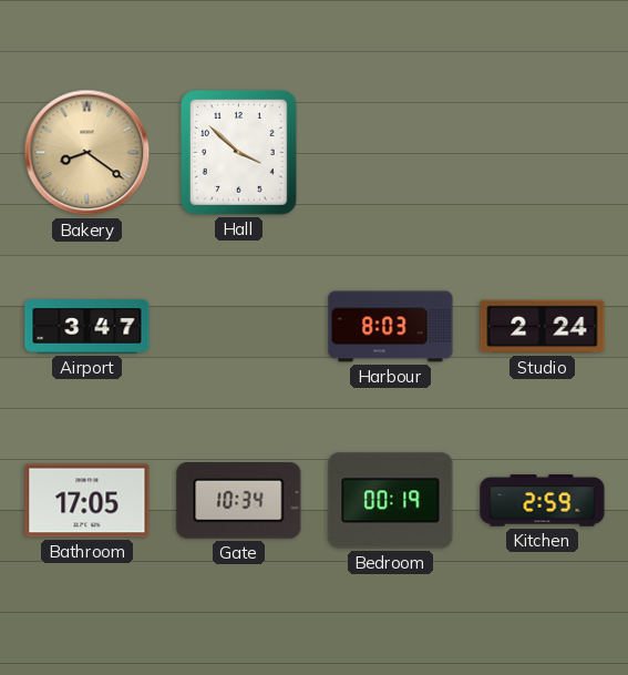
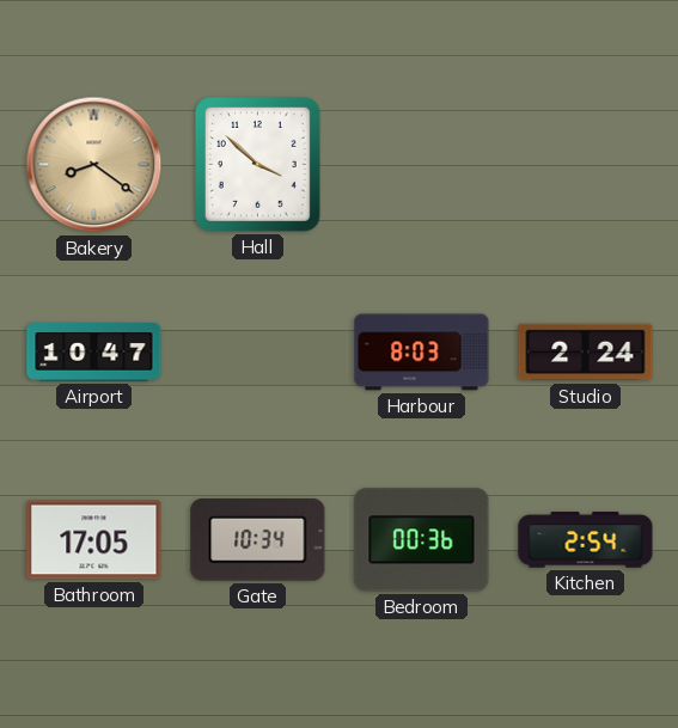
Airport: 3:47 -> 10:47
Bedroom: 00:19 -> 00:36
Kitchen: 2:59 -> 2:54
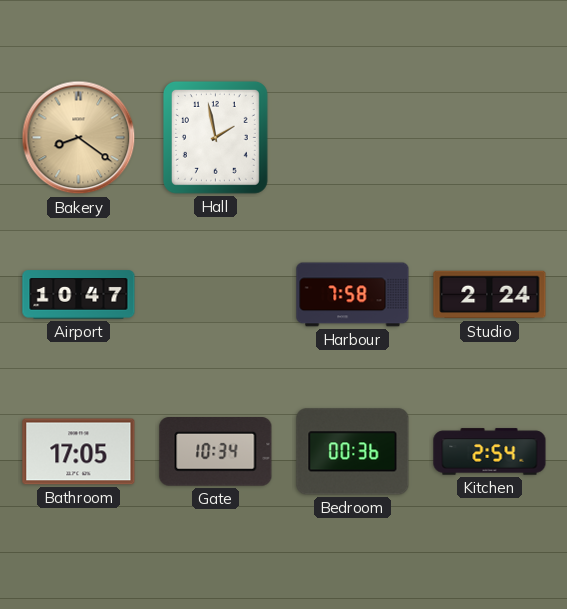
Hall: 3:52 -> 1:58
Harbour: 8:03 -> 7:58
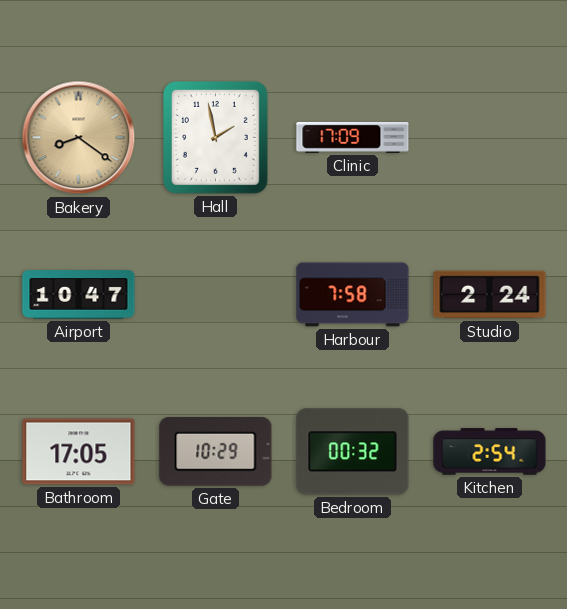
Clinic: none -> 17:09
Gate: 10:34 -> 10:29
Bedroom: 00:36 -> 00:32
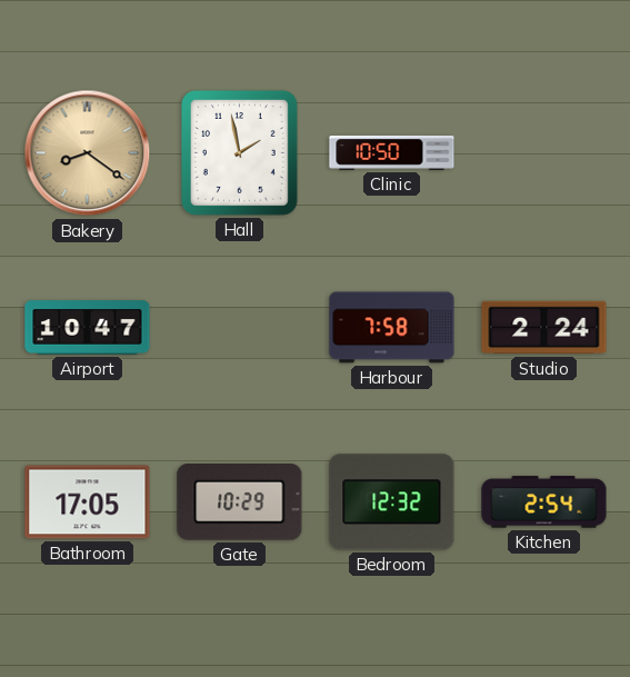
Clinic: 17:09 -> 10:50
Bedroom: 00:32 -> 12:32
